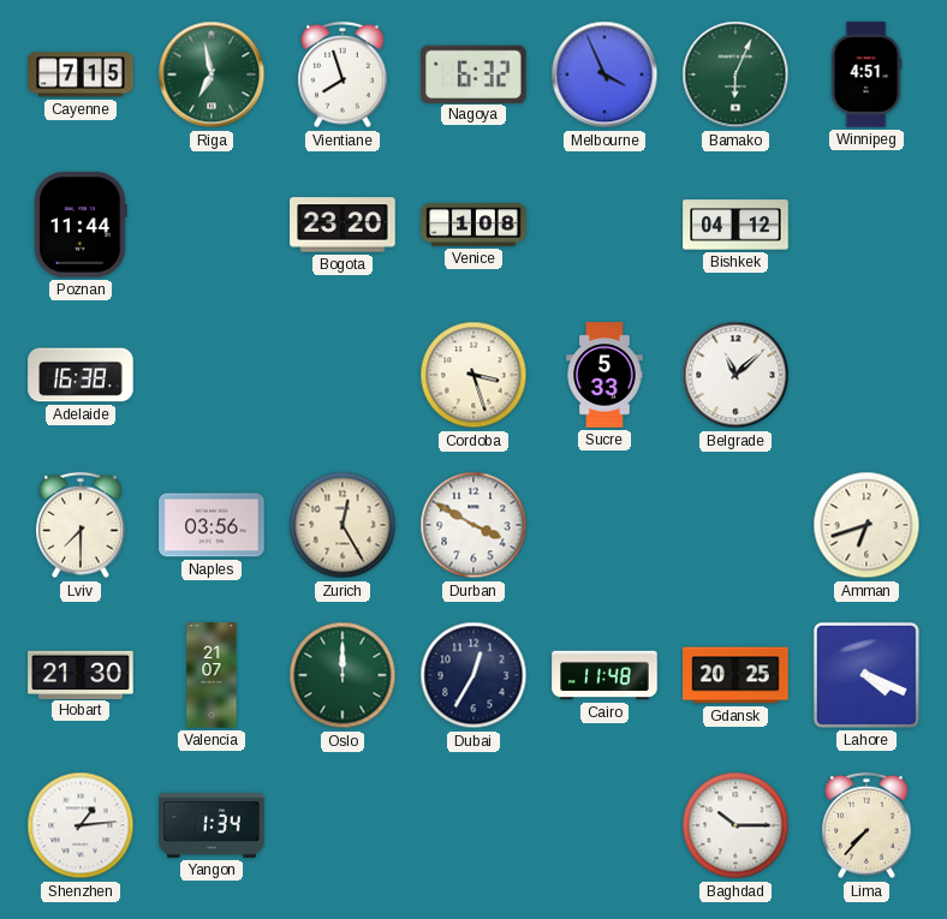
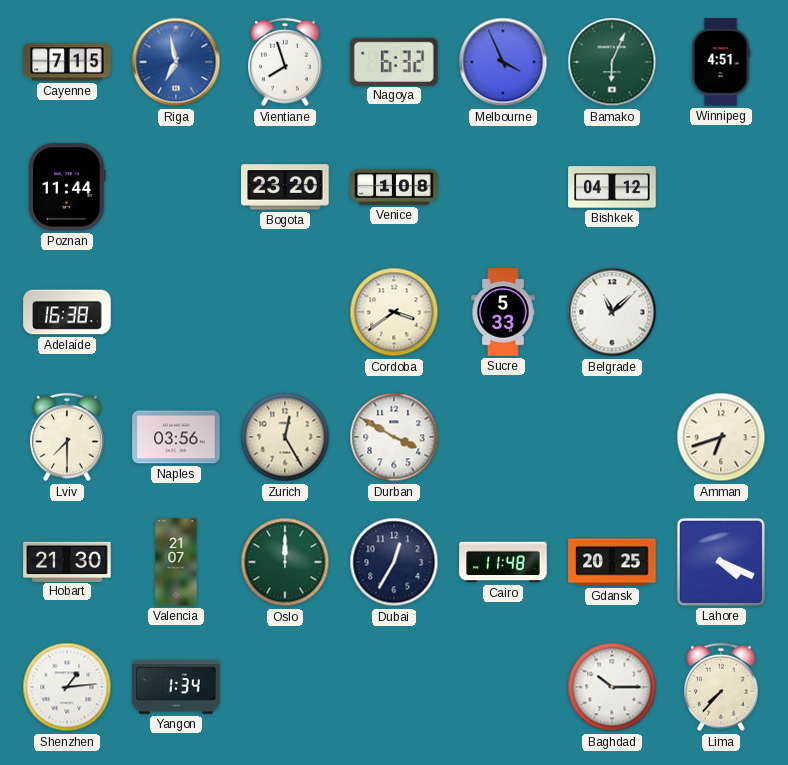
Riga dial: green -> blue
Cordoba: 3:27 -> 3:39
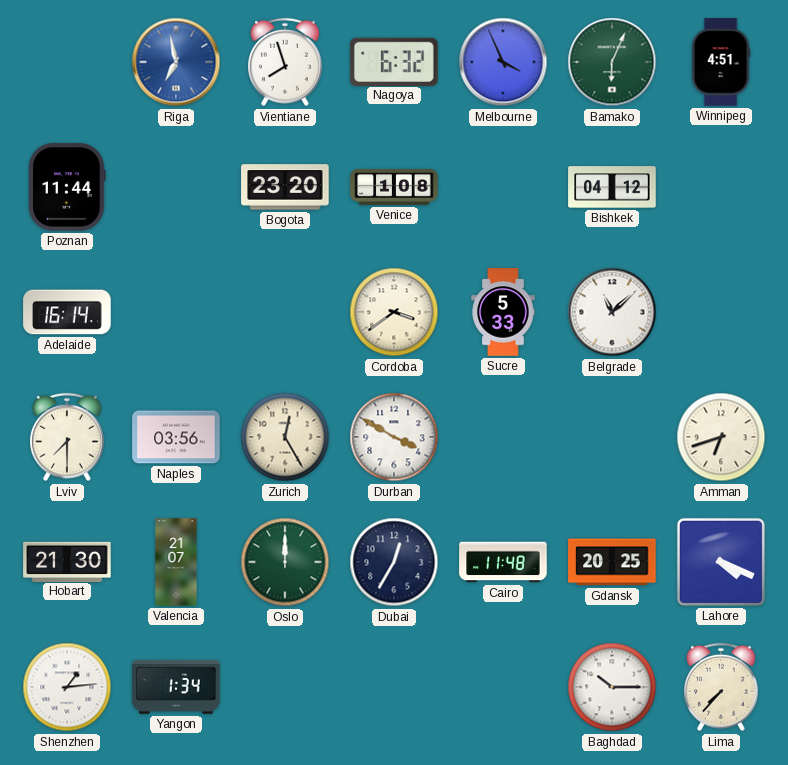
Cayenne: 7:15 -> none
Adelaide: 16:38 -> 16:14
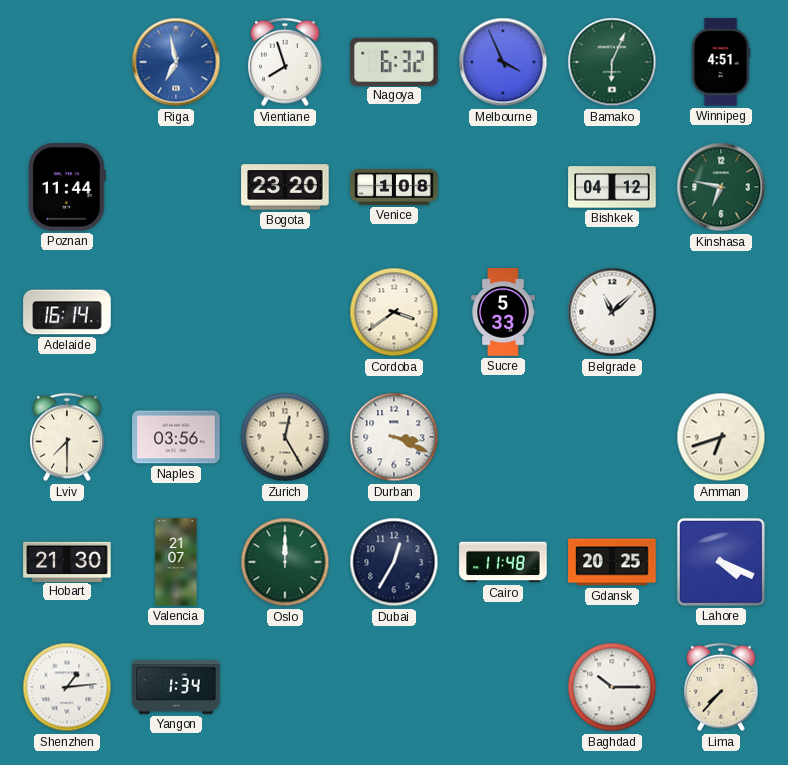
Kinshasa: none -> 6:47
Durban: 3:50 -> 3:19
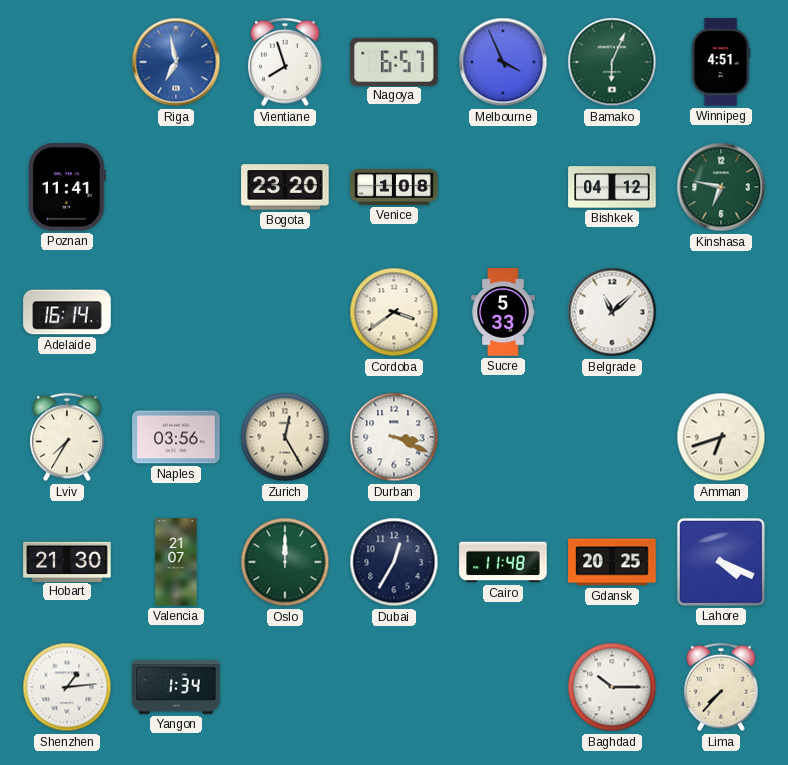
Nagoya: 6:32 -> 6:57
Poznan: 11:44 -> 11:41
Lviv: 7:30 -> 7:35
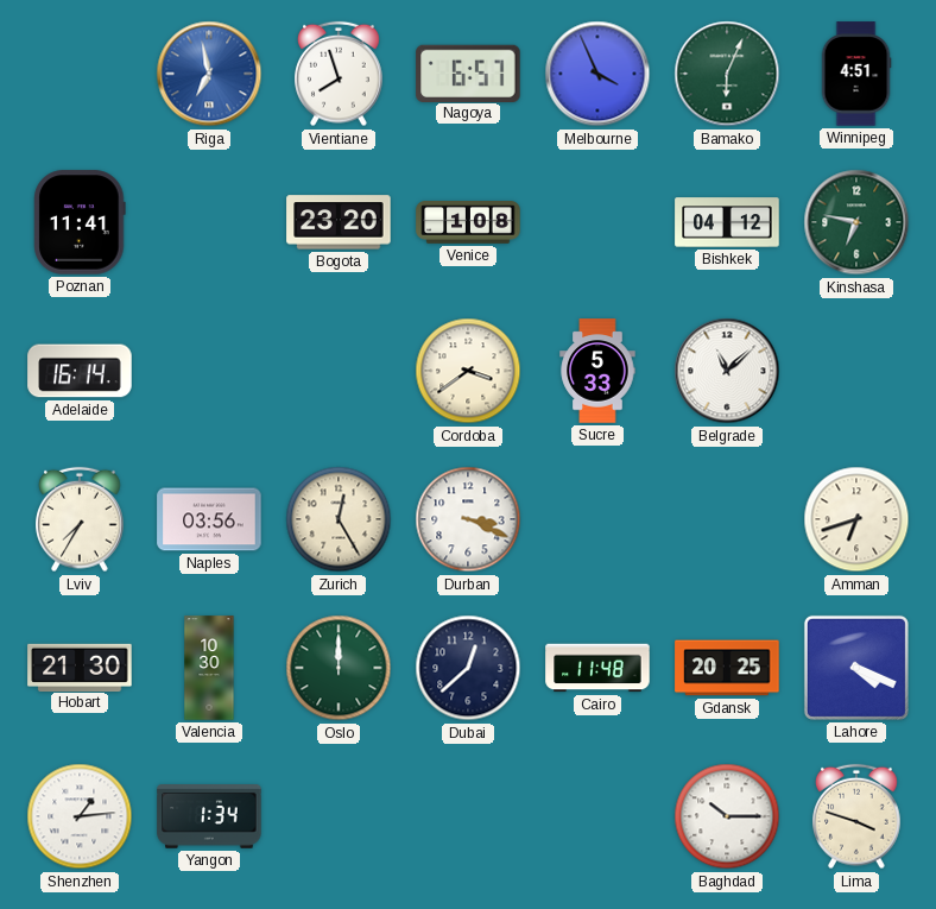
Valencia: 21:07 -> 10:30
Dubai: 12:35 -> 12:38
Lima: 7:37 -> 3:48
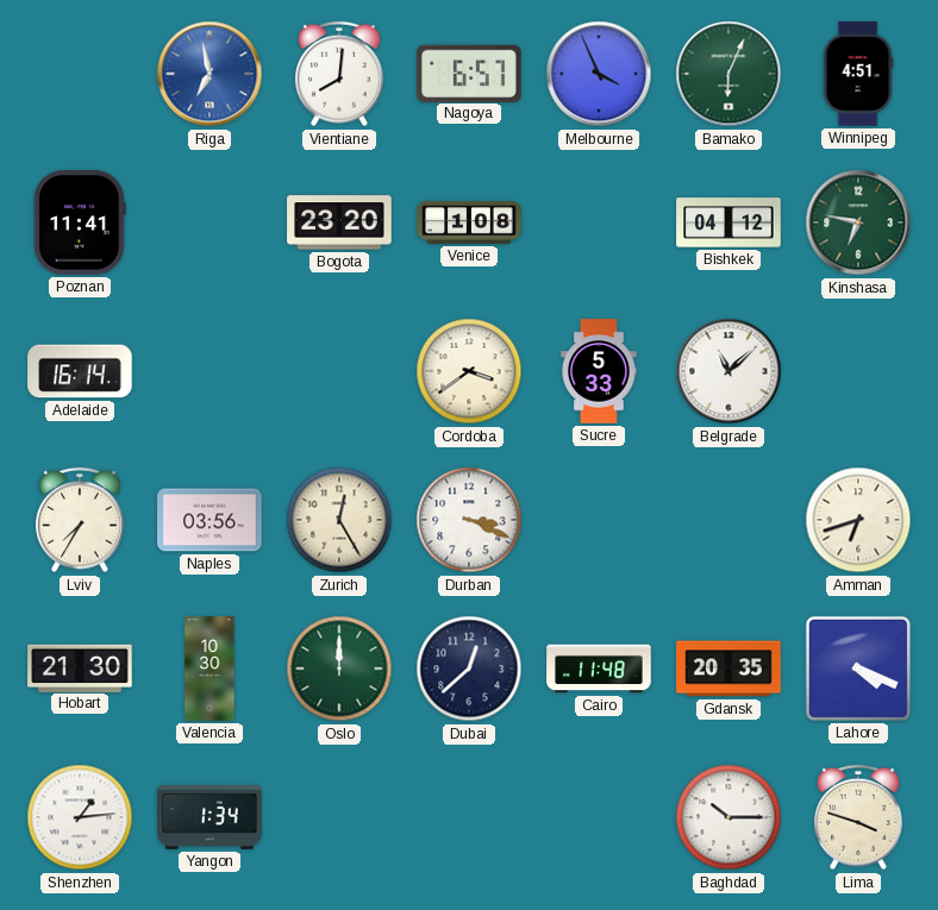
Vientiane: 7:57 -> 8:01
Gdansk: 20:25 -> 20:35
